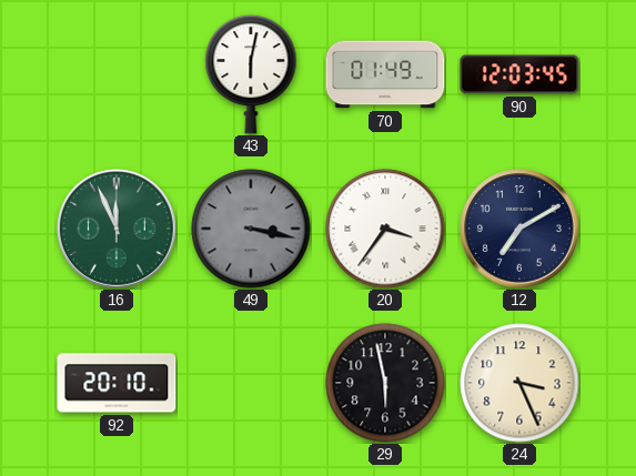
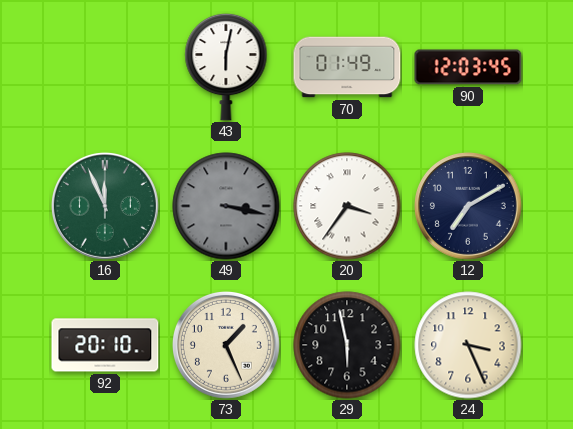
73: none -> 1:26
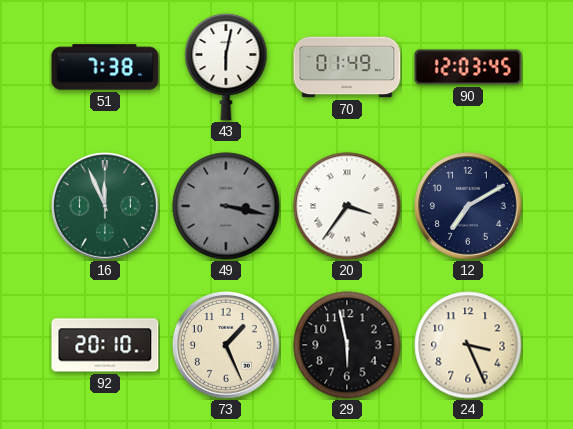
51: none -> 7:38
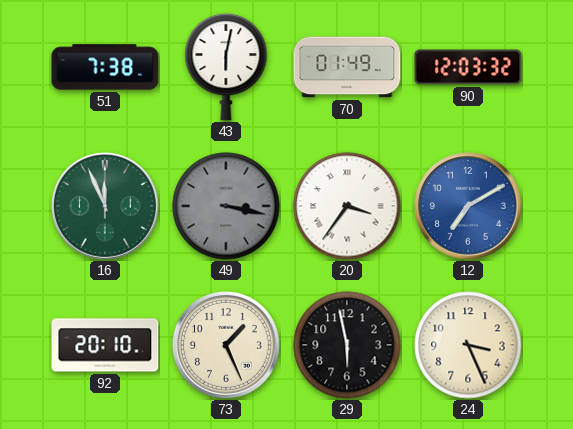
90: 12:03:45 -> 12:03:32
12 dial: navy -> blue
